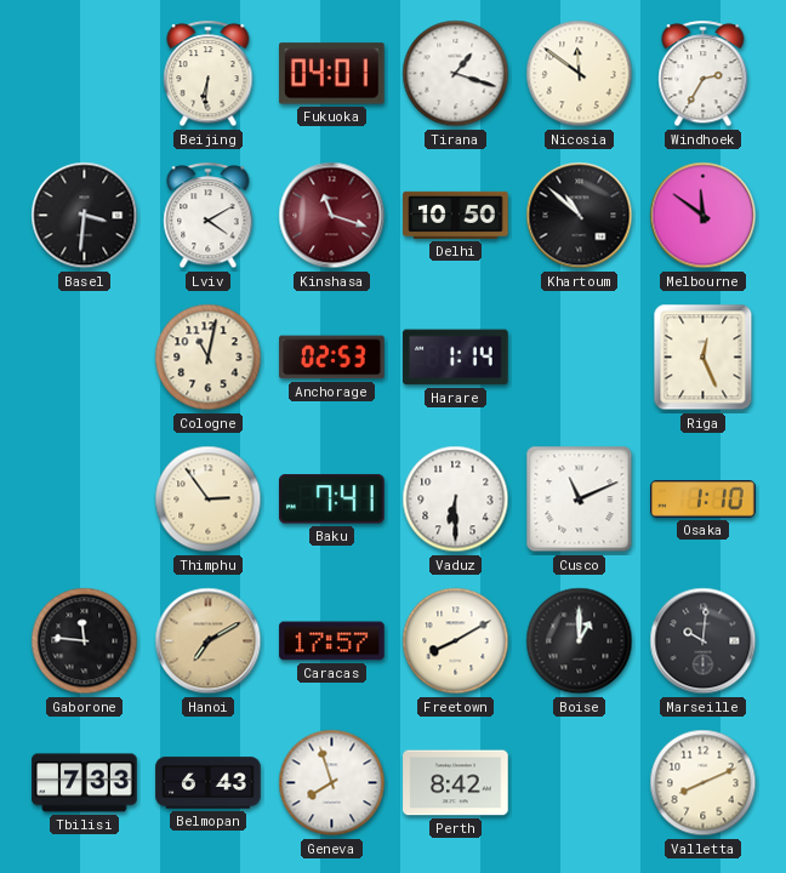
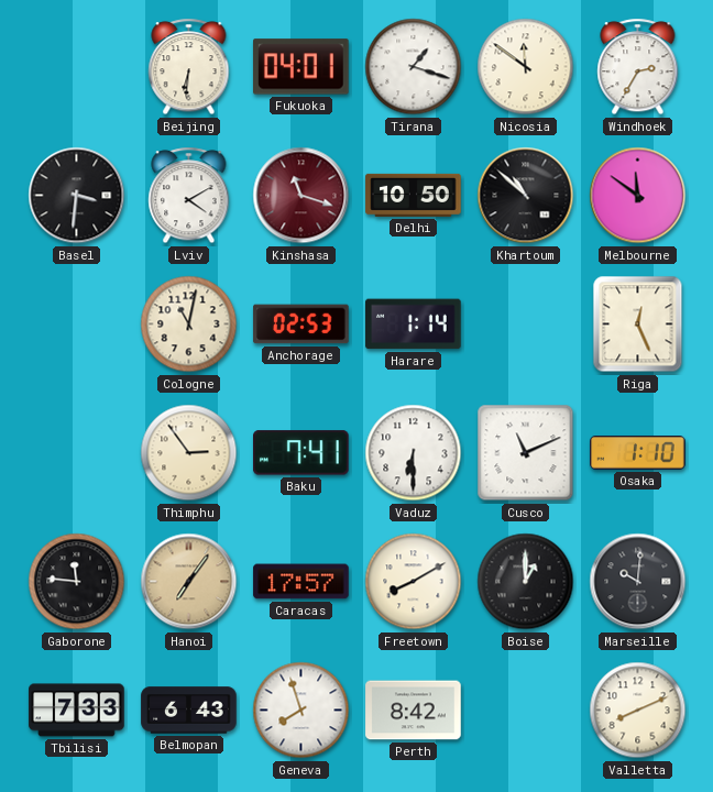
Hanoi: 7:10 -> 7:06
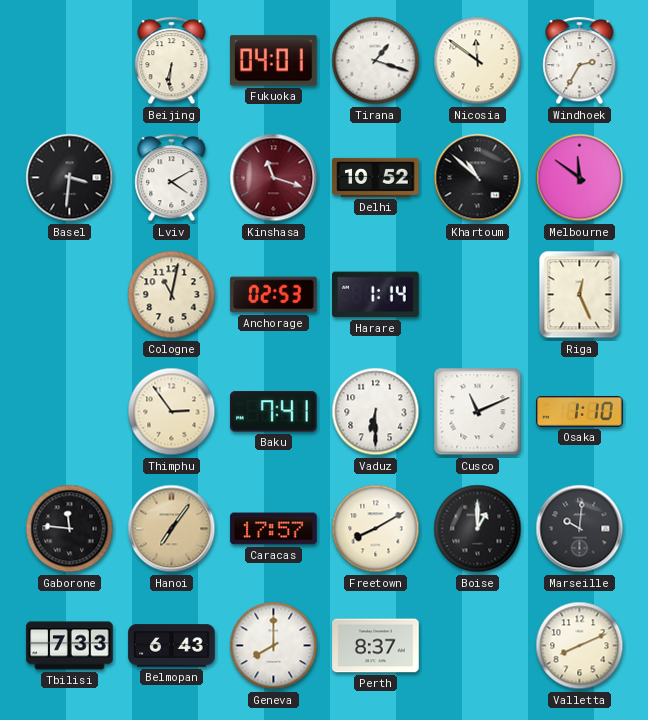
Delhi: 10:50 -> 10:52
Geneva: 7:57 -> 8:00
Perth: 8:42 -> 8:37
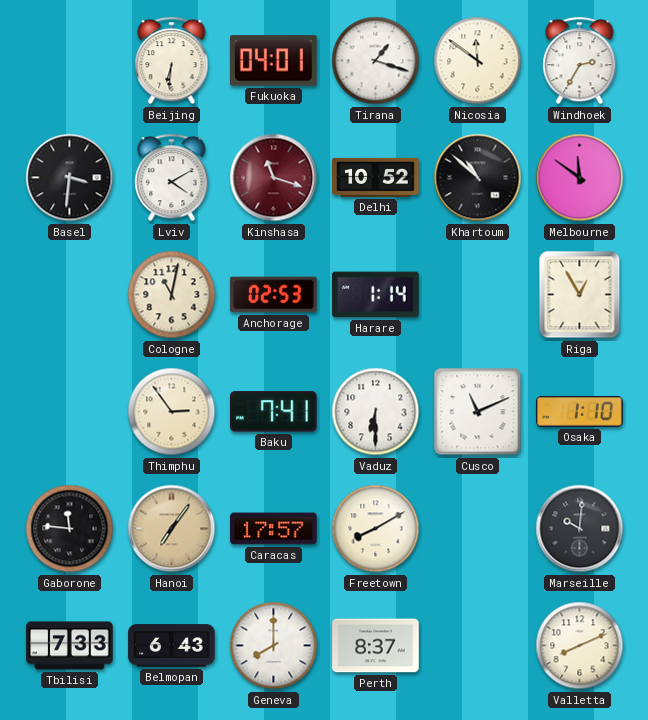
Riga: 12:26 -> 12:55
Boise: 1:00 -> none
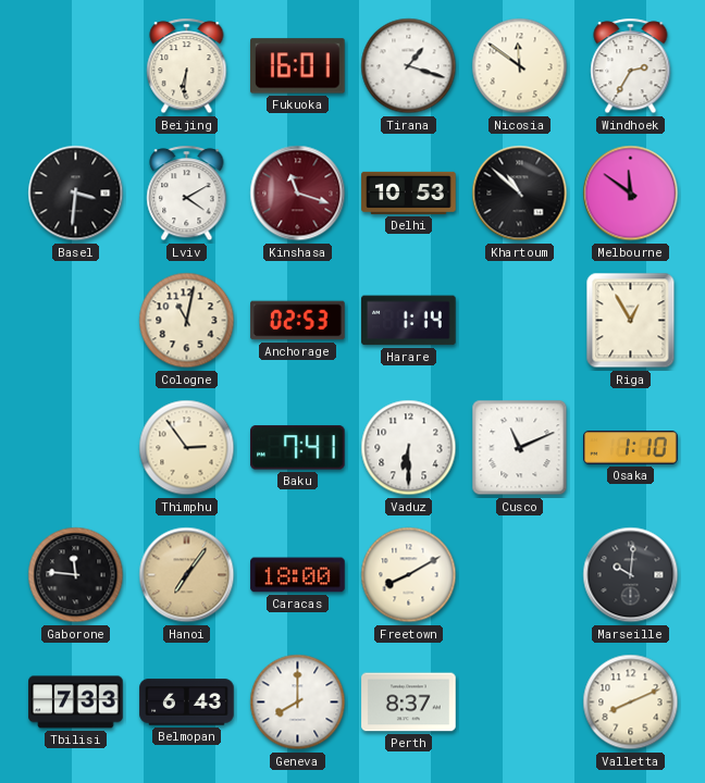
Fukuoka: 04:01 -> 16:01
Delhi: 10:52 -> 10:53
Caracas: 17:57 -> 18:00
